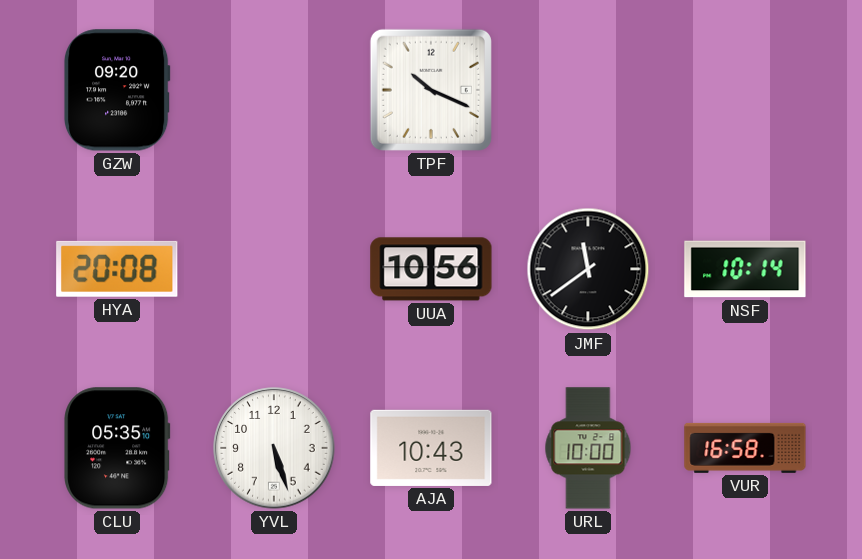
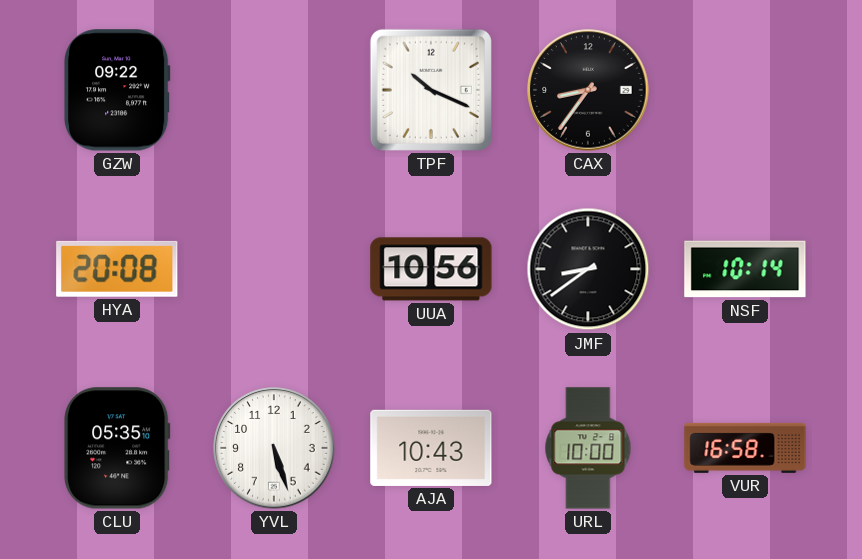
GZW: 09:20 -> 09:22
CAX: none -> 8:36
JMF: 11:39 -> 8:39
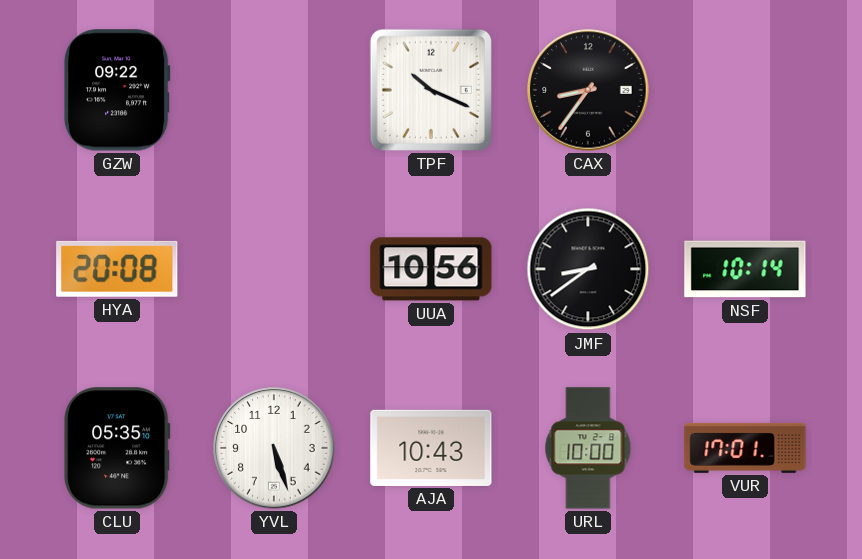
VUR: 16:58 -> 17:01
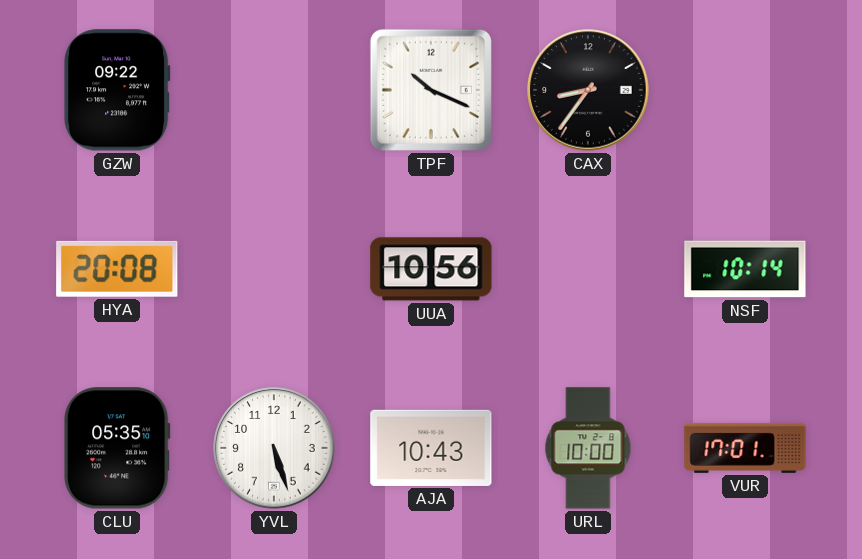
JMF: 8:39 -> none
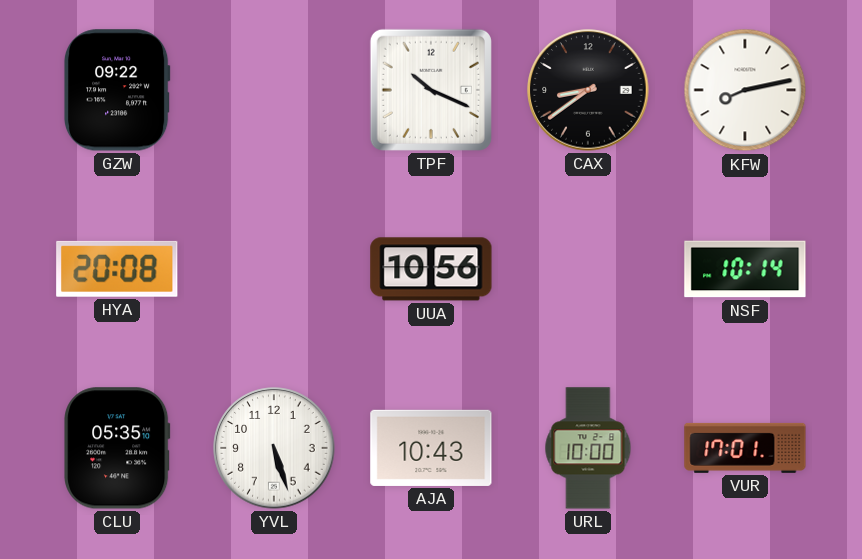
CAX: 8:36 -> 8:39
KFW: none -> 8:13
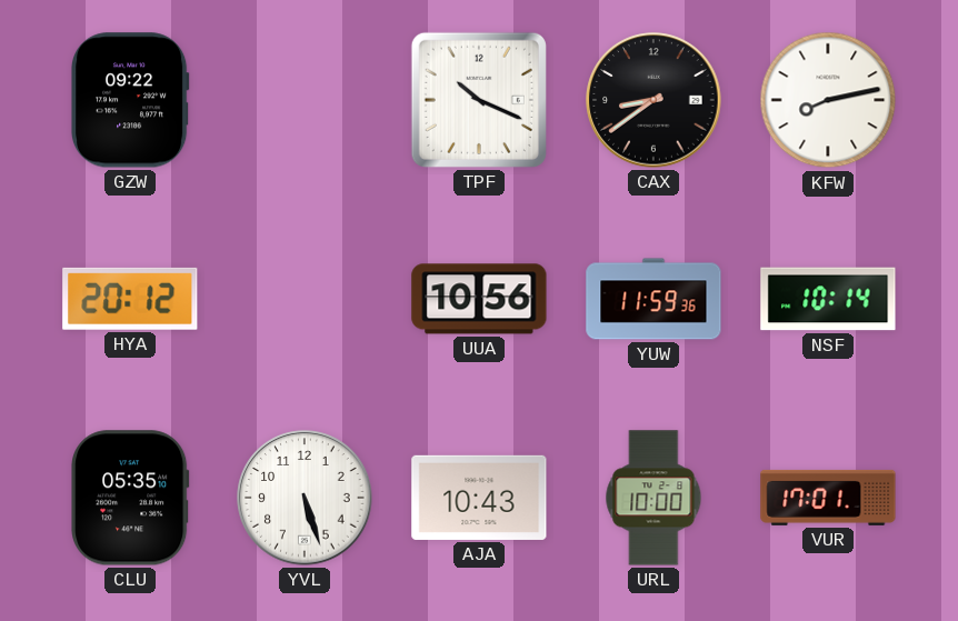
HYA: 20:08 -> 20:12
YUW: none -> 11:59
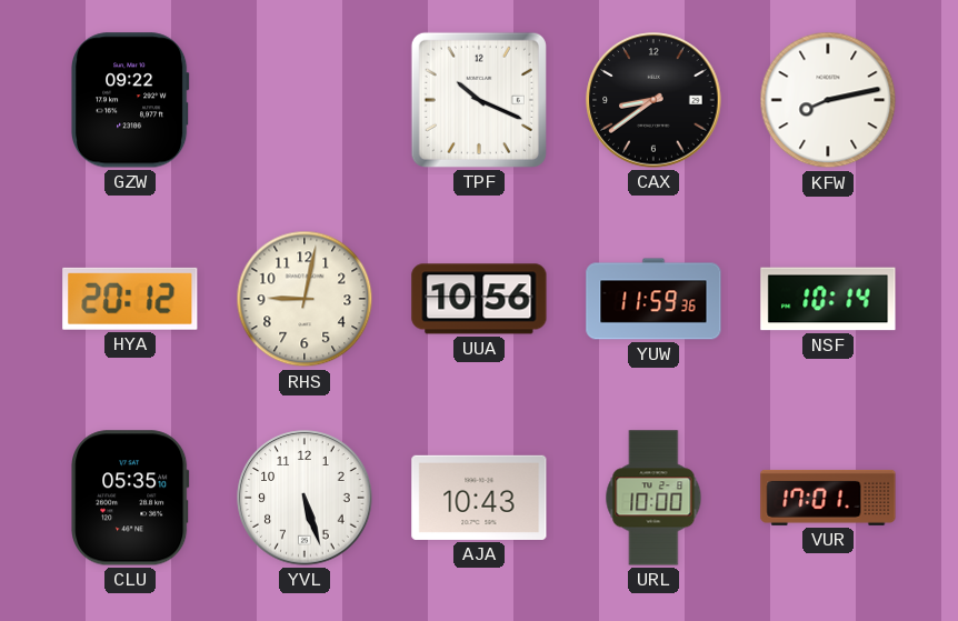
RHS: none -> 9:02
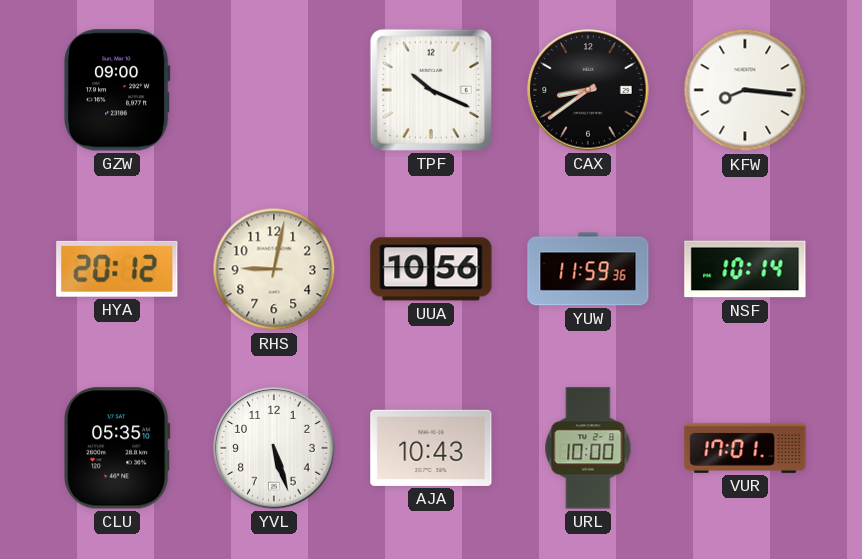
GZW: 09:22 -> 09:00
KFW: 8:13 -> 8:16
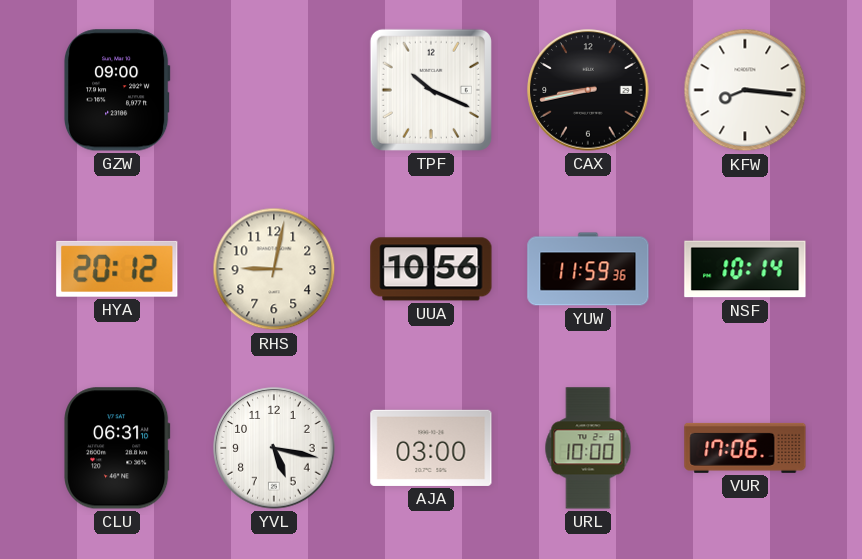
CAX: 8:39 -> 8:43
CLU: 05:35 -> 06:31
YVL: 5:27 -> 5:17
AJA: 10:43 -> 03:00
VUR: 17:01 -> 17:06
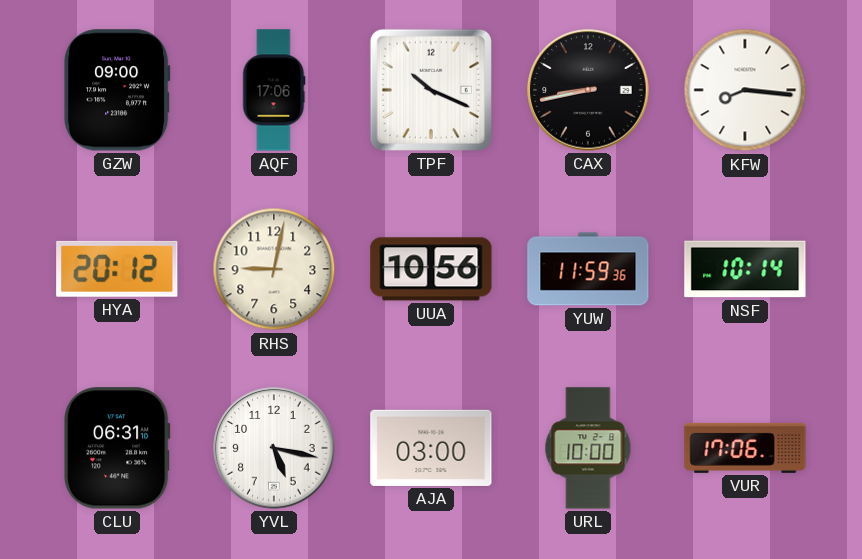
AQF: none -> 17:06
